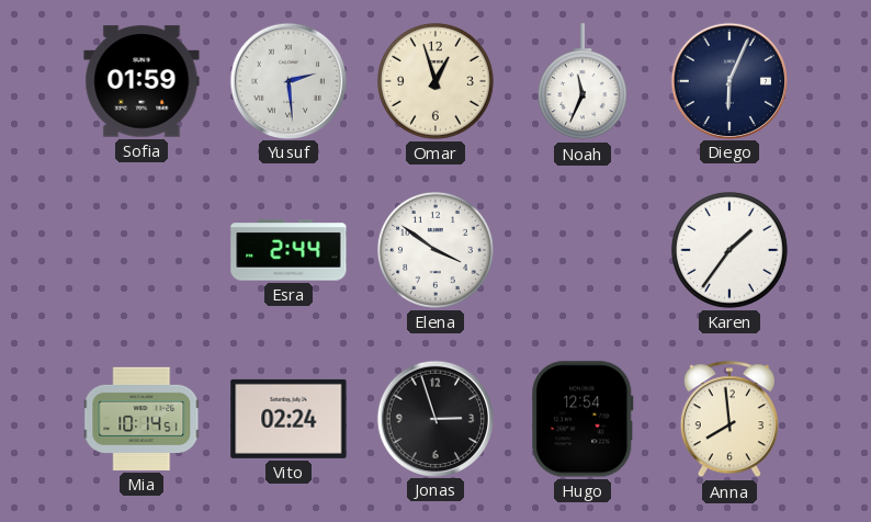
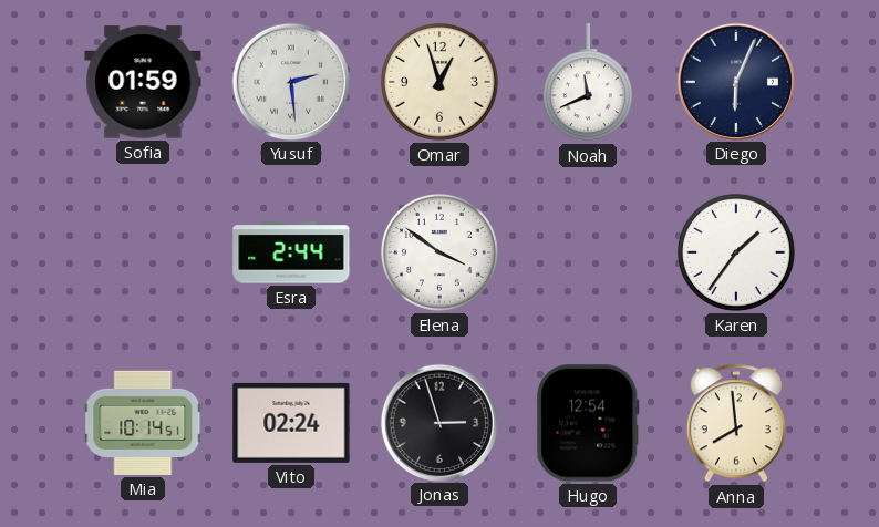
Noah: 11:34 -> 11:41
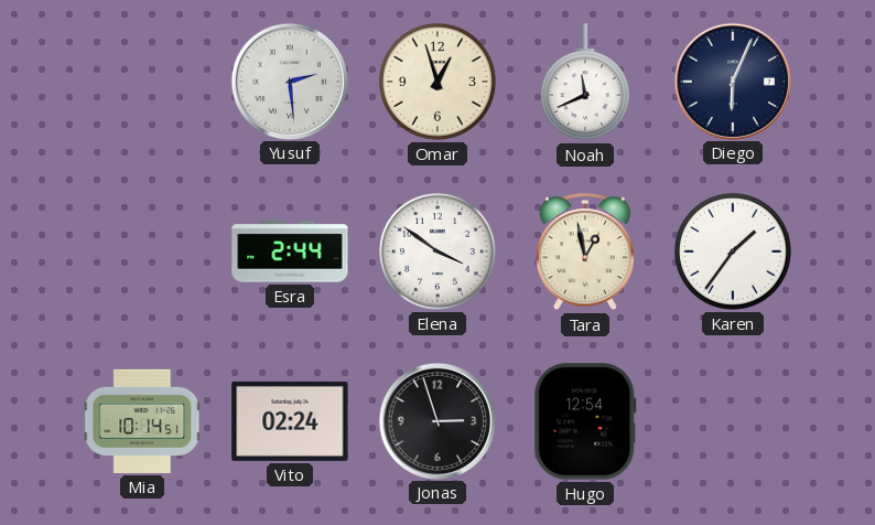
Sofia: 01:59 -> none
Tara: none -> 12:58
Anna: 7:59 -> none
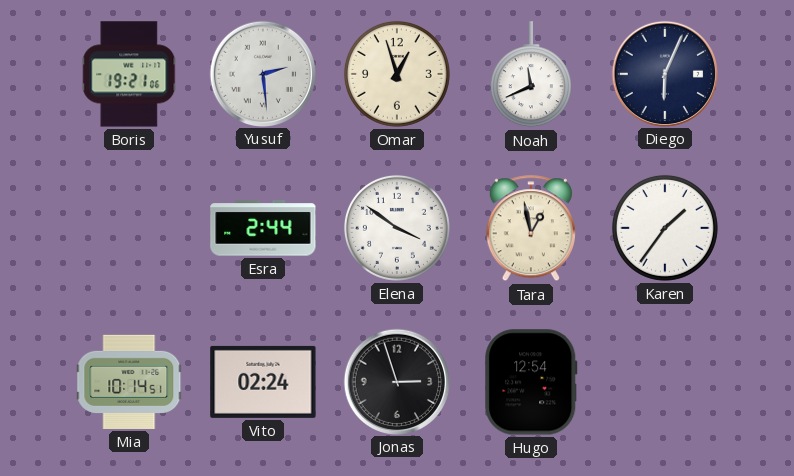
Boris: none -> 19:21
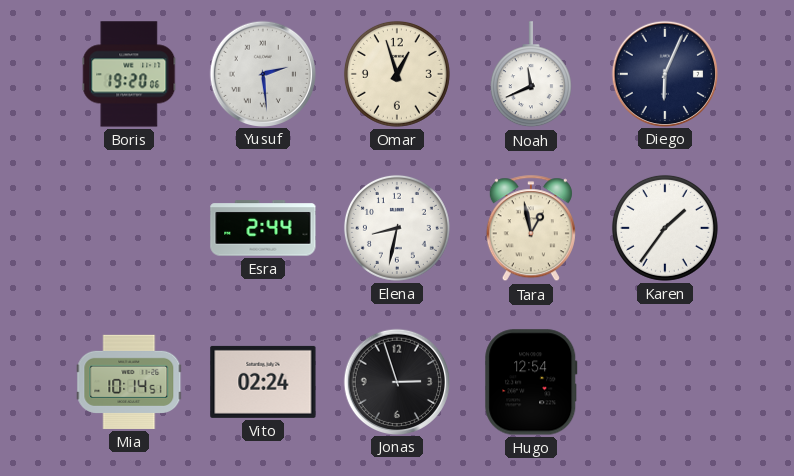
Boris: 19:21 -> 19:20
Elena: 3:51 -> 8:32
